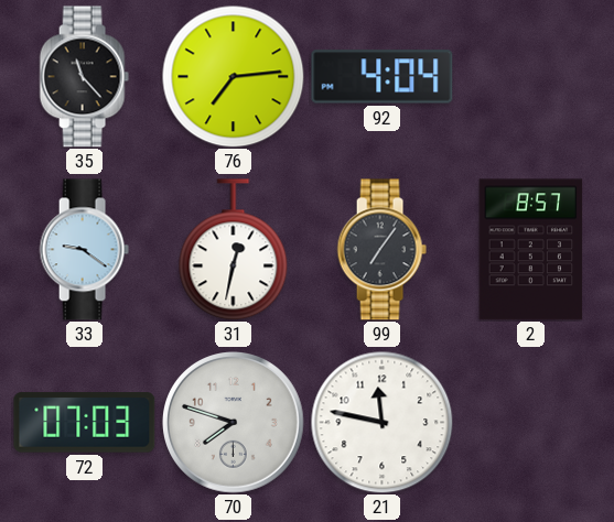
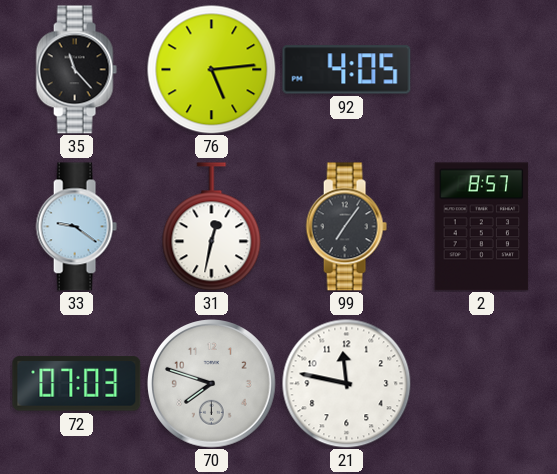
76: 7:14 -> 5:14
92: 4:04 -> 4:05
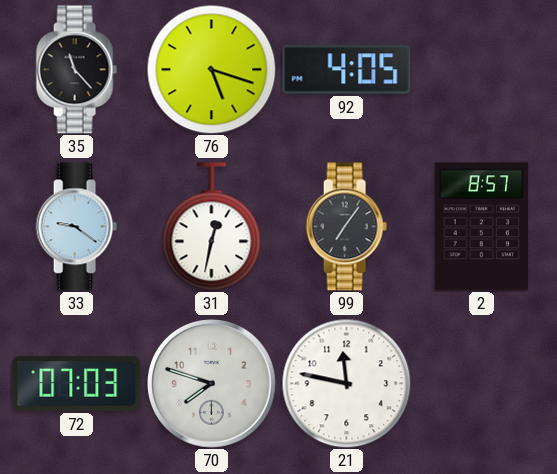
76: 5:14 -> 5:18
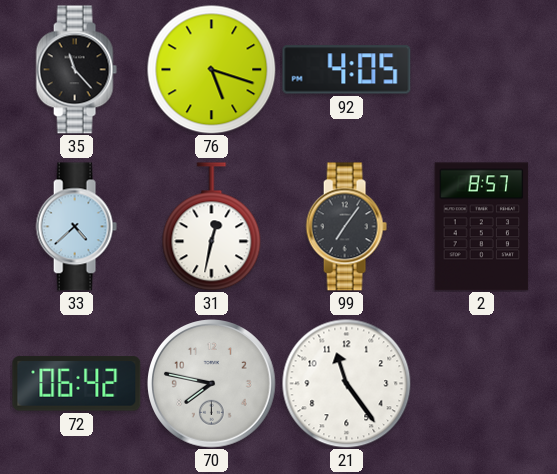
33: 9:21 -> 4:38
72: 07:03 -> 06:42
70: 7:48 -> 7:47
21: 11:47 -> 11:24
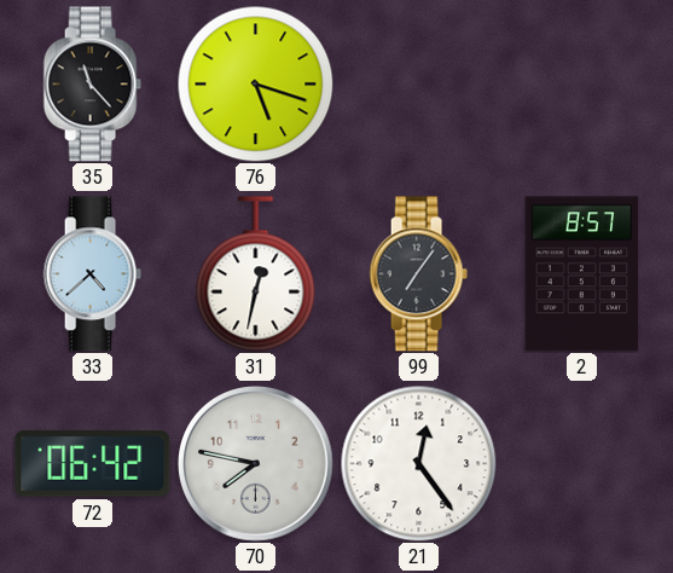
92: 4:05 -> none
21: 11:24 -> 12:24
